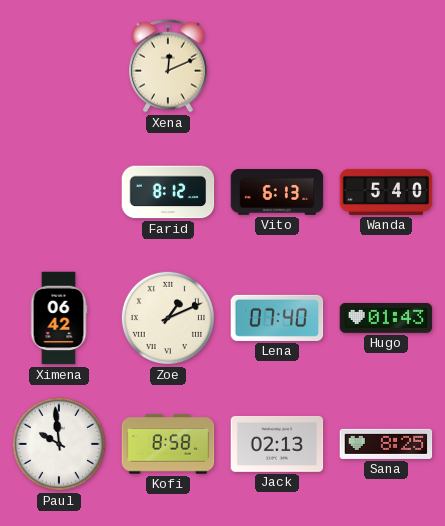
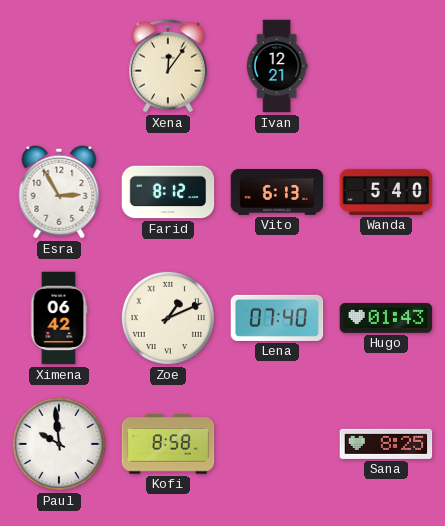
Xena: 12:11 -> 12:06
Ivan: none -> 12:21
Esra: none -> 2:55
Jack: 02:13 -> none
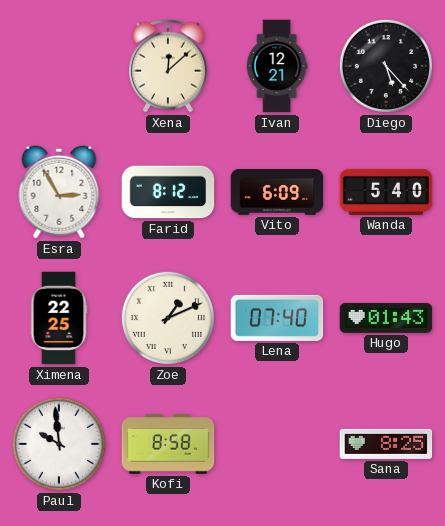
Xena: 12:06 -> 12:08
Diego: none -> 5:23
Vito: 6:13 -> 6:09
Ximena: 06:42 -> 22:25
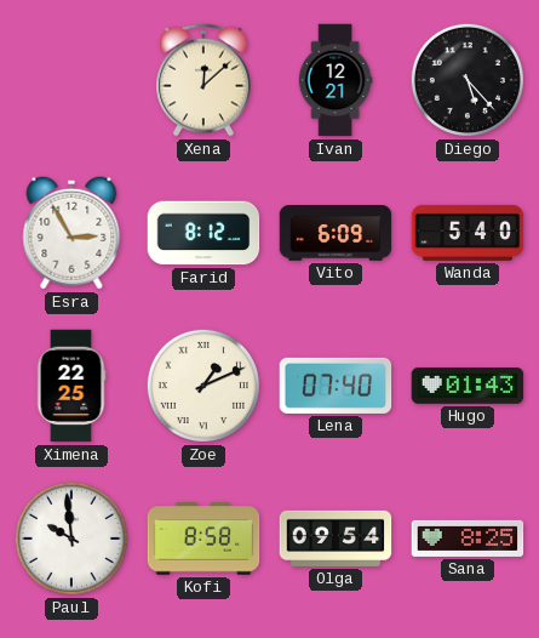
Olga: none -> 09:54
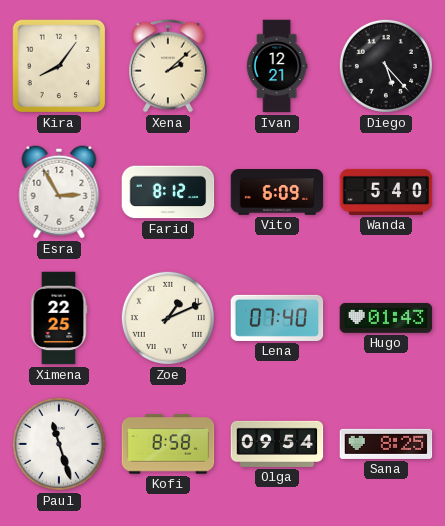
Kira: none -> 8:06
Xena: 12:08 -> 2:08
Paul: 9:59 -> 11:27
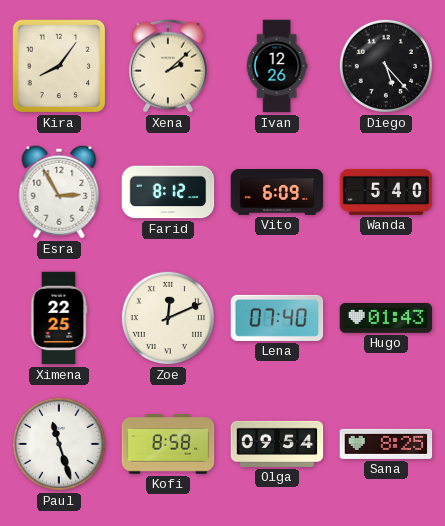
Ivan: 12:21 -> 12:26
Zoe: 1:11 -> 12:11
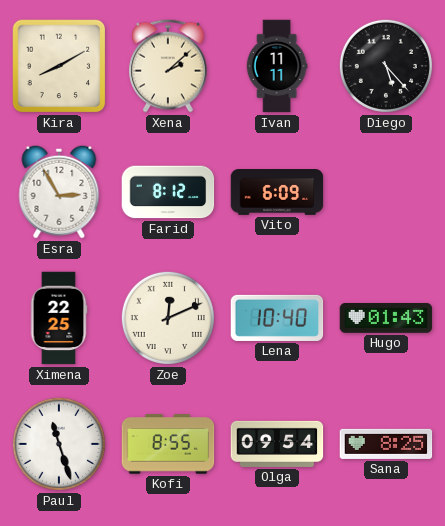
Kira: 8:06 -> 8:10
Ivan: 12:26 -> 11:11
Wanda: 5:40 -> none
Lena: 07:40 -> 10:40
Kofi: 8:58 -> 8:55
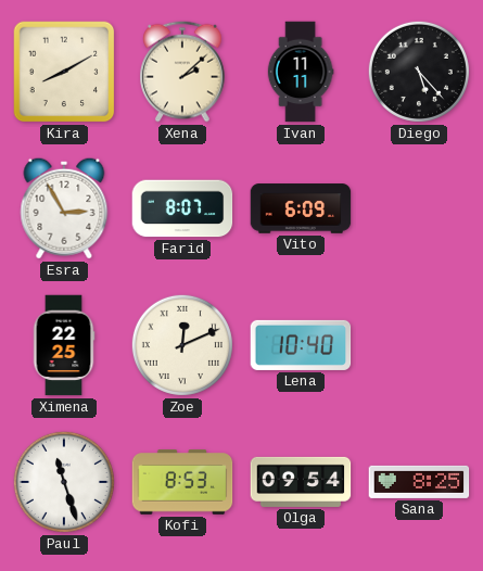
Farid: 8:12 -> 8:07
Hugo: 01:43 -> none
Kofi: 8:55 -> 8:53
